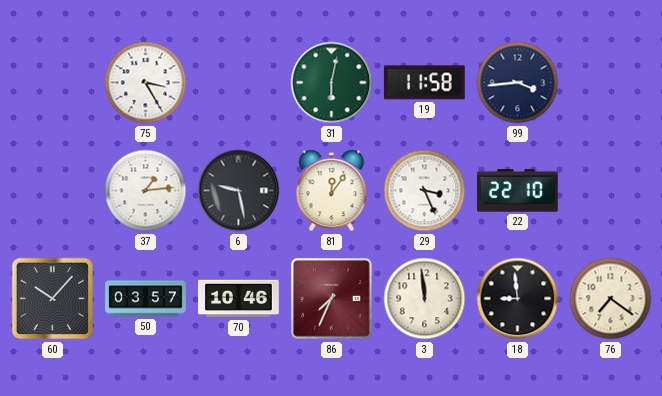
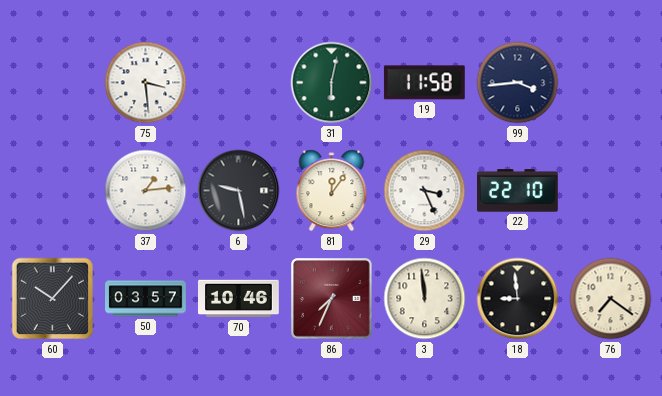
75: 3:25 -> 3:29
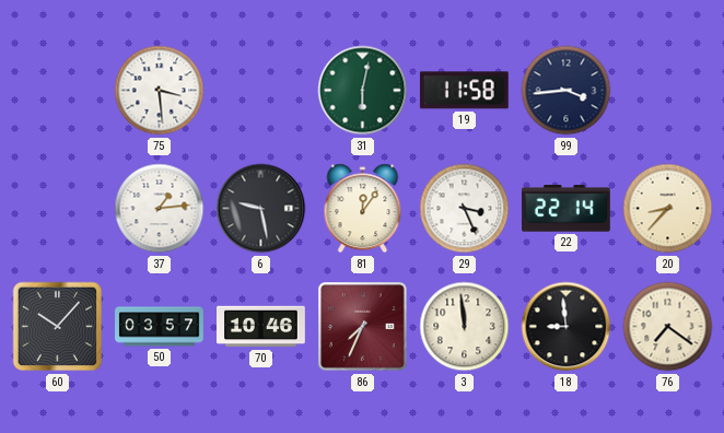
22: 22:10 -> 22:14
20: none -> 8:37
